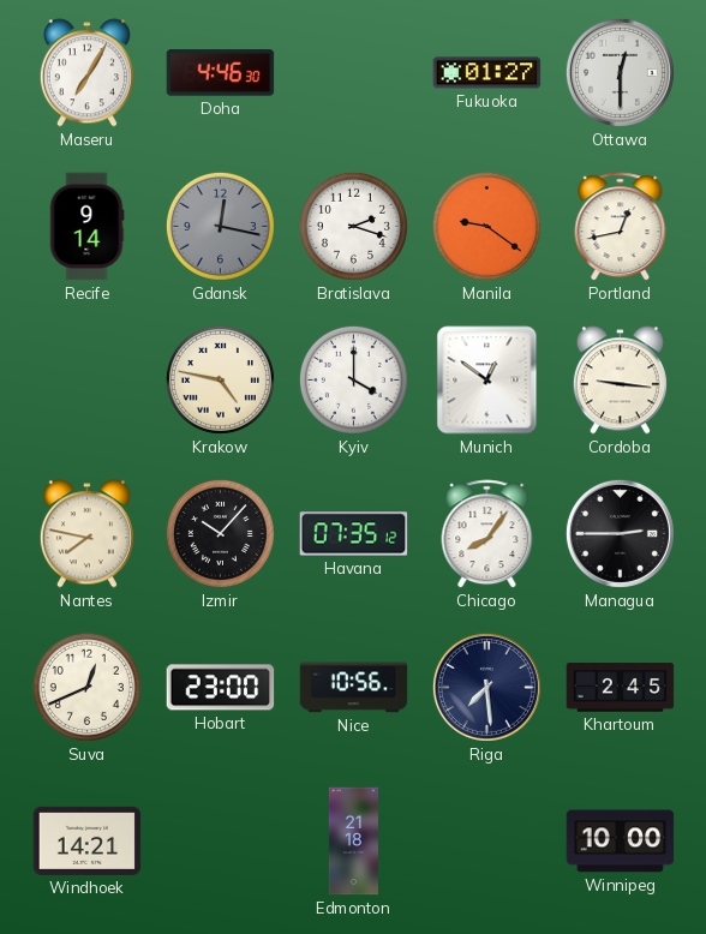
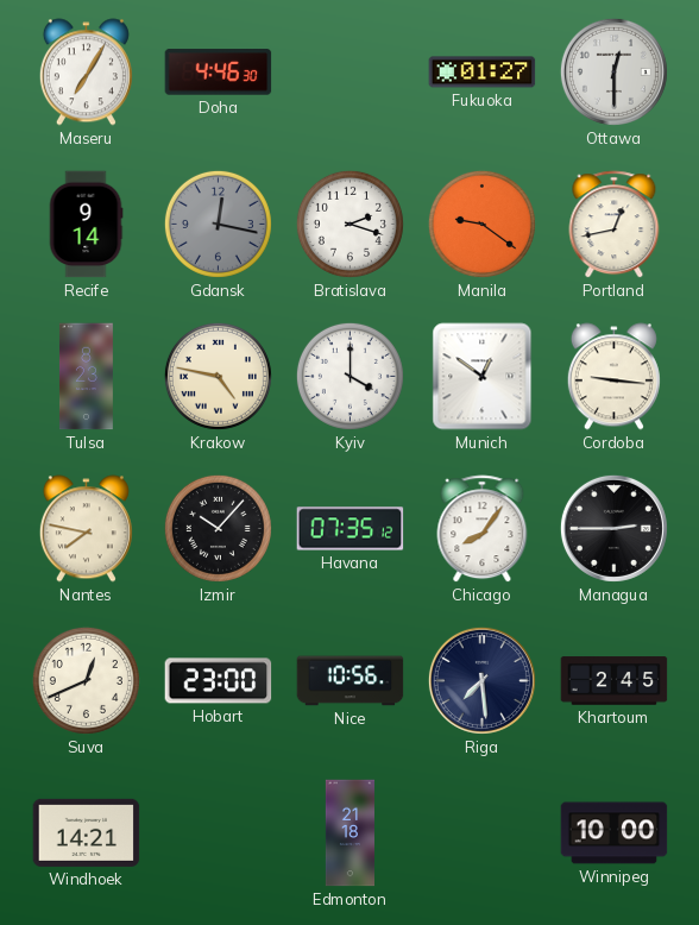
Tulsa: none -> 8:23
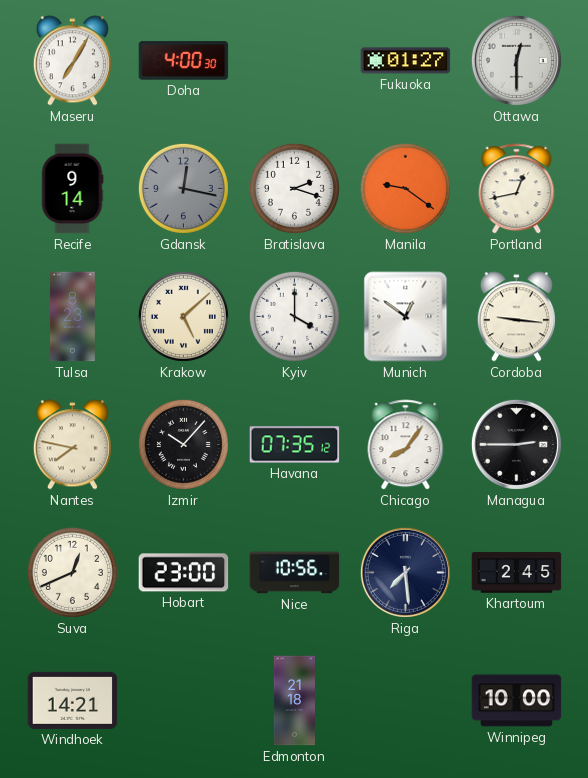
Doha: 4:46 -> 4:00
Krakow: 4:47 -> 5:08
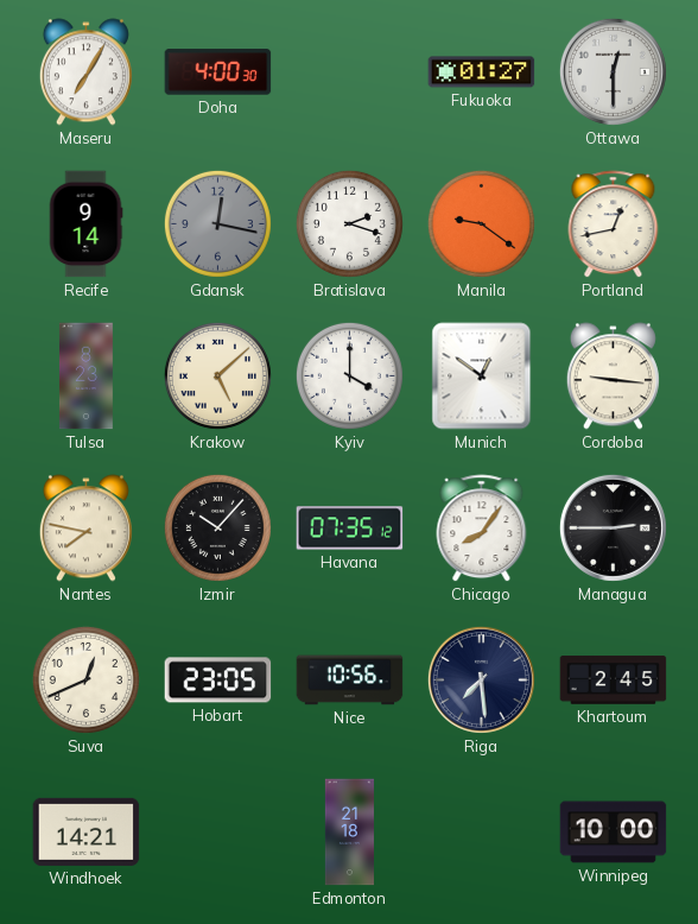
Hobart: 23:00 -> 23:05
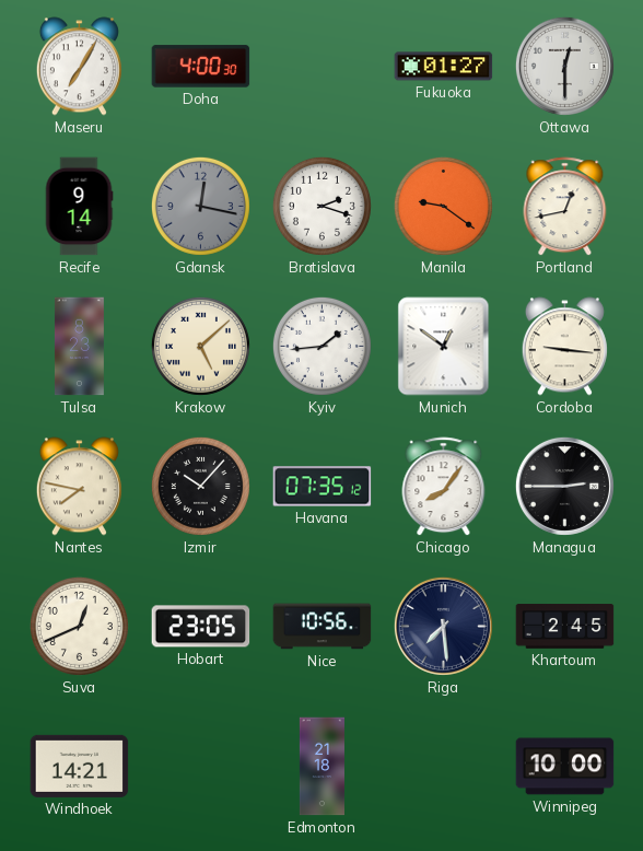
Kyiv: 4:00 -> 1:44
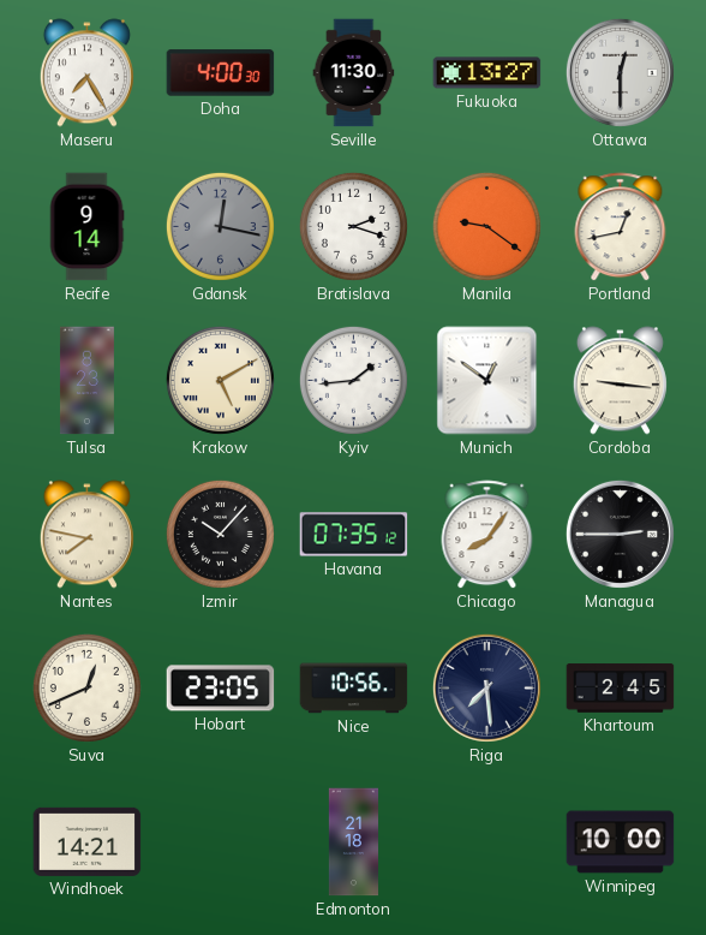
Maseru: 7:05 -> 7:25
Seville: none -> 11:30
Fukuoka: 01:27 -> 13:27
Krakow: 5:08 -> 5:10
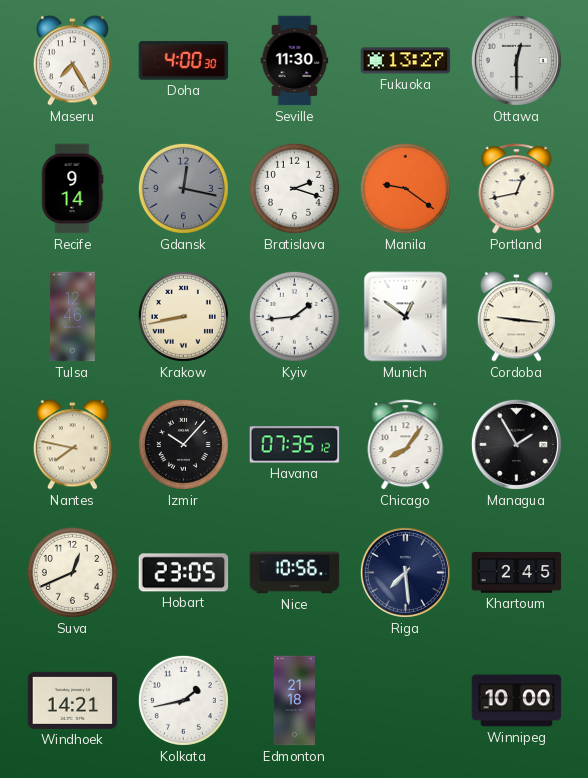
Tulsa: 8:23 -> 12:46
Krakow: 5:10 -> 8:43
Managua: 2:45 -> 1:55
Kolkata: none -> 1:43
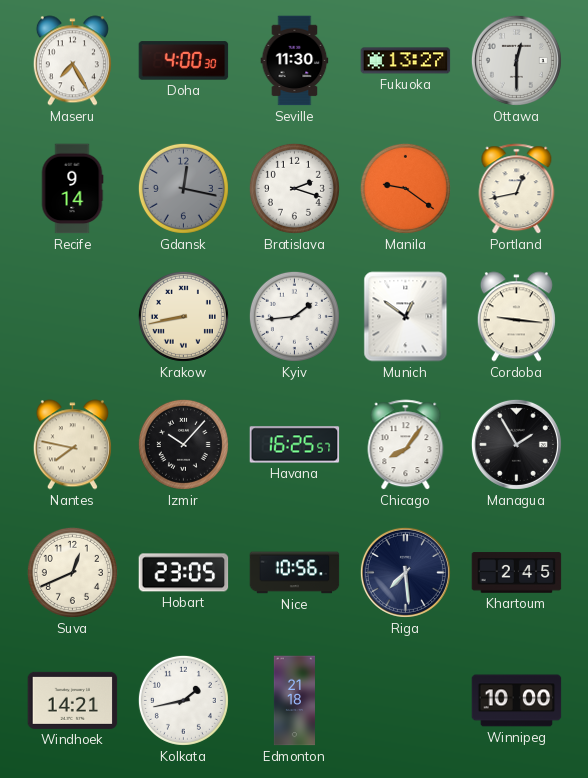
Tulsa: 12:46 -> none
Havana: 07:35 -> 16:25
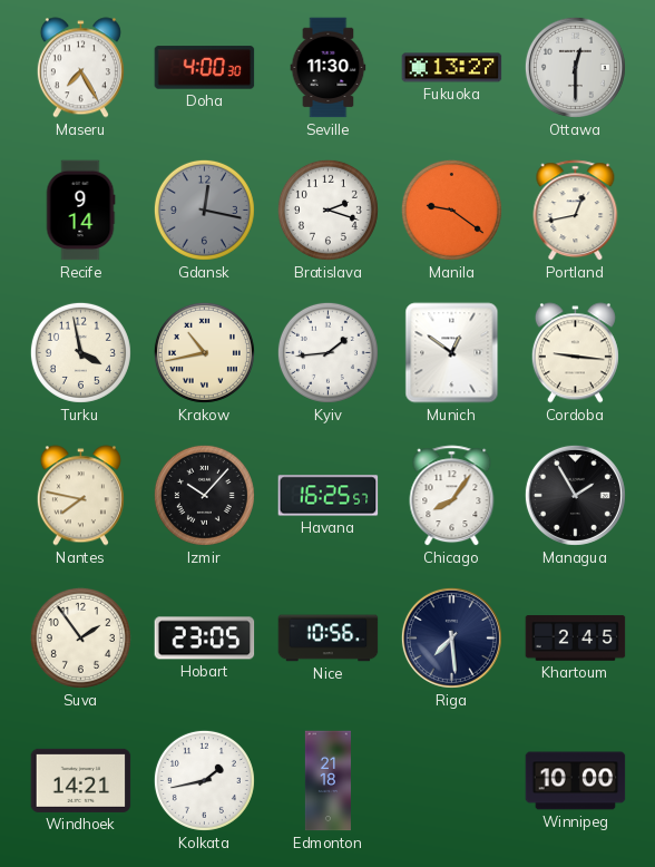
Turku: none -> 3:58
Krakow: 8:43 -> 10:43
Suva: 12:41 -> 1:54
